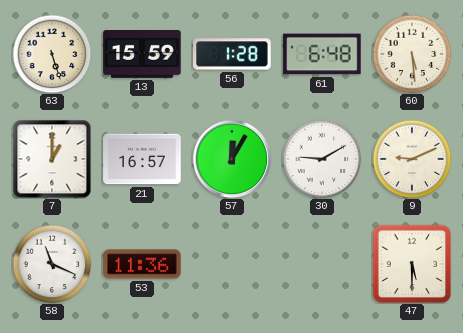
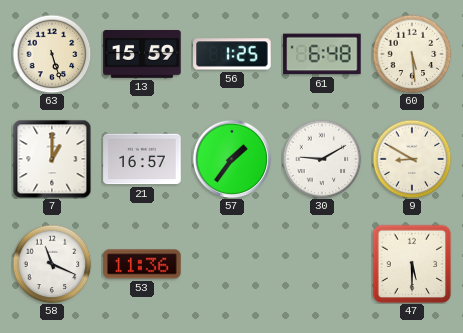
56: 1:28 -> 1:25
57: 12:05 -> 1:36
9: 9:11 -> 8:50
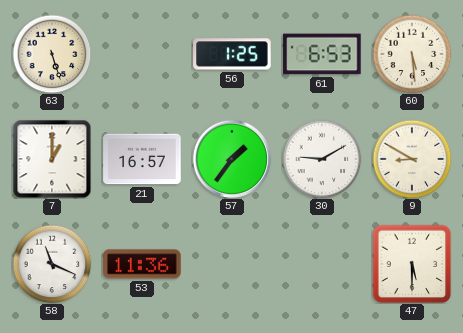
13: 15:59 -> none
61: 6:48 -> 6:53
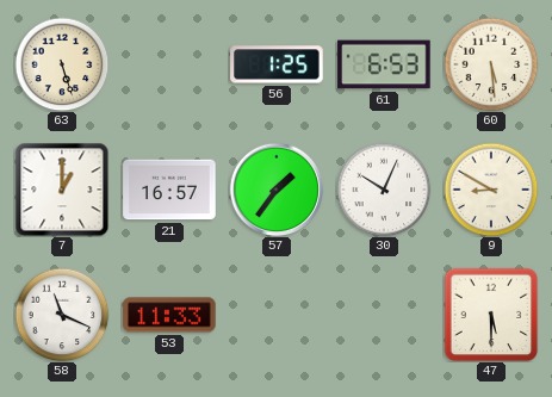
30: 9:10 -> 10:04
53: 11:36 -> 11:33
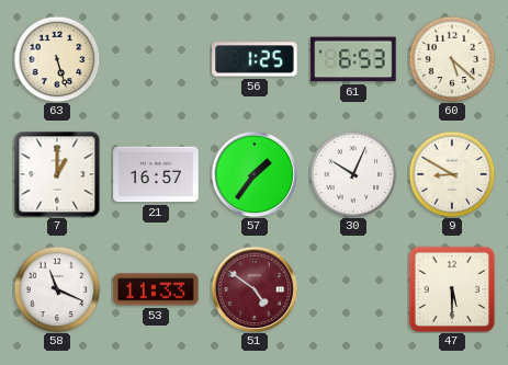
60: 5:29 -> 5:22
51: none -> 4:51
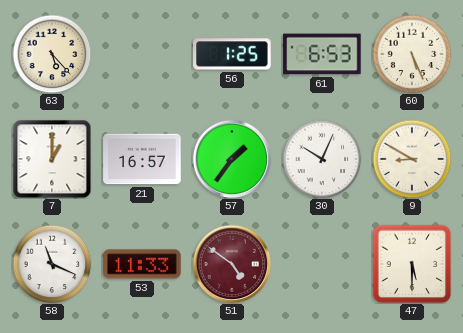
63: 5:27 -> 5:23
60: 5:22 -> 5:26
